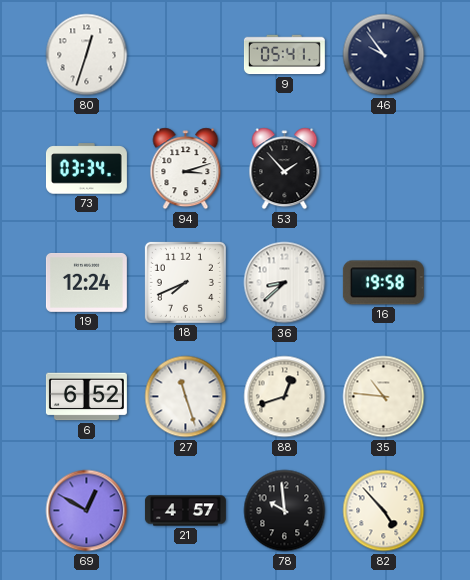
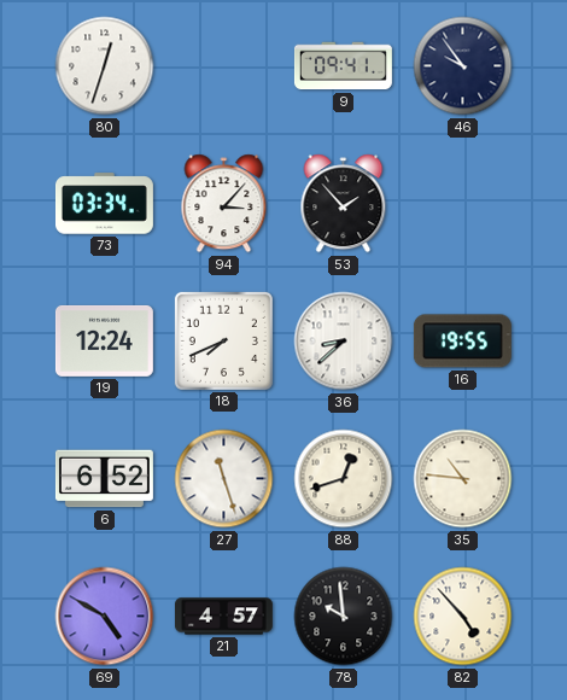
9: 05:41 -> 09:41
94: 3:12 -> 3:07
16: 19:58 -> 19:55
69: 12:50 -> 4:50
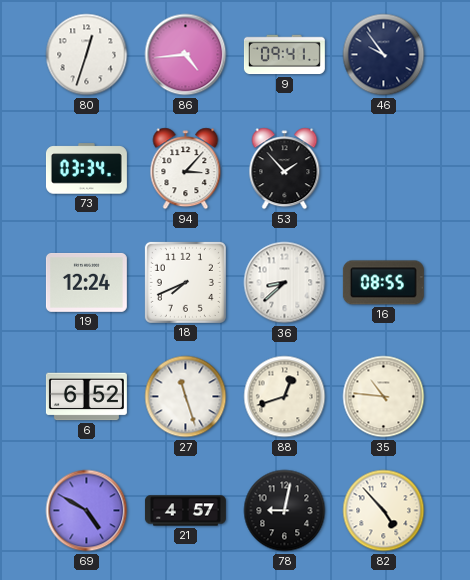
86: none -> 4:44
16: 19:55 -> 08:55
78: 9:59 -> 9:02
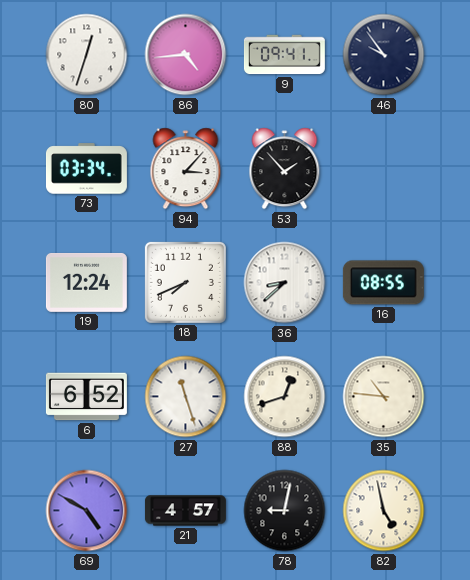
82: 4:53 -> 4:58
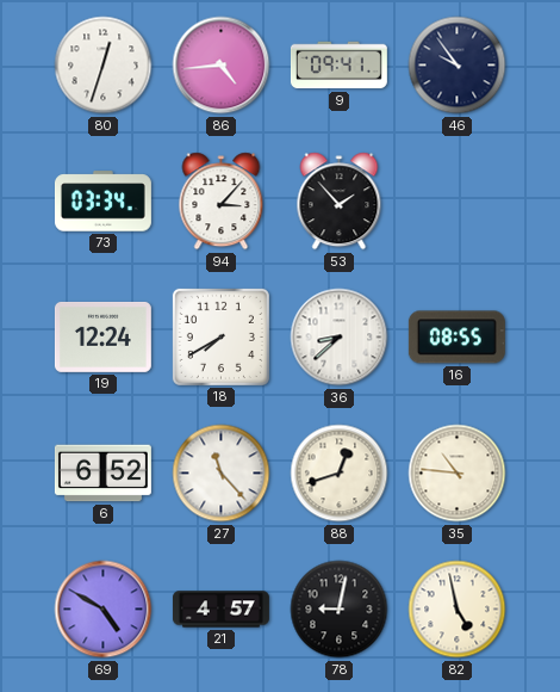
18: 7:41 -> 7:40
27: 11:27 -> 11:23
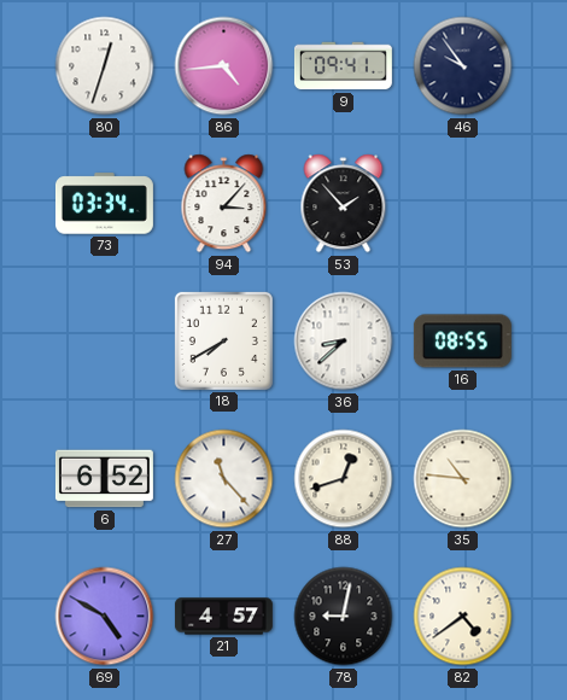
19: 12:24 -> none
82: 4:58 -> 4:39
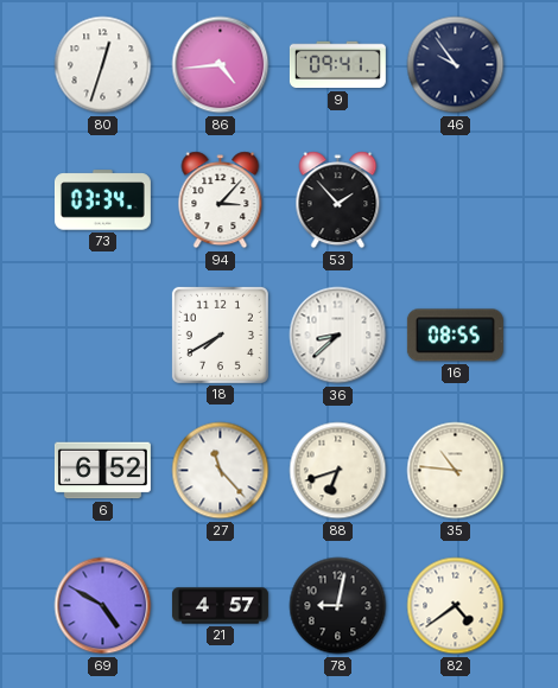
88: 12:42 -> 6:42
